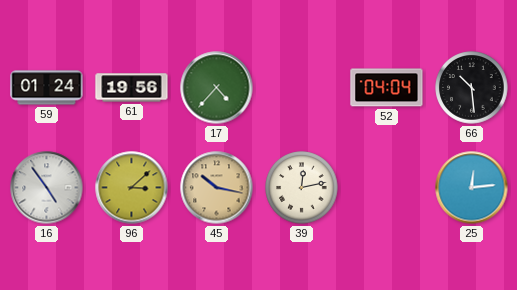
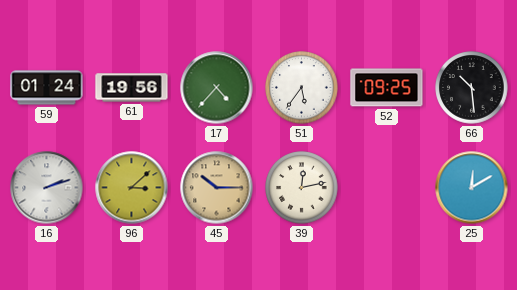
51: none -> 5:36
52: 04:04 -> 09:25
16: 4:54 -> 2:12
45: 10:17 -> 10:15
25: 12:14 -> 12:10
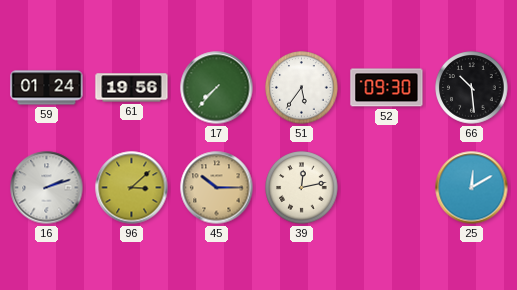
17: 4:37 -> 7:37
52: 09:25 -> 09:30
